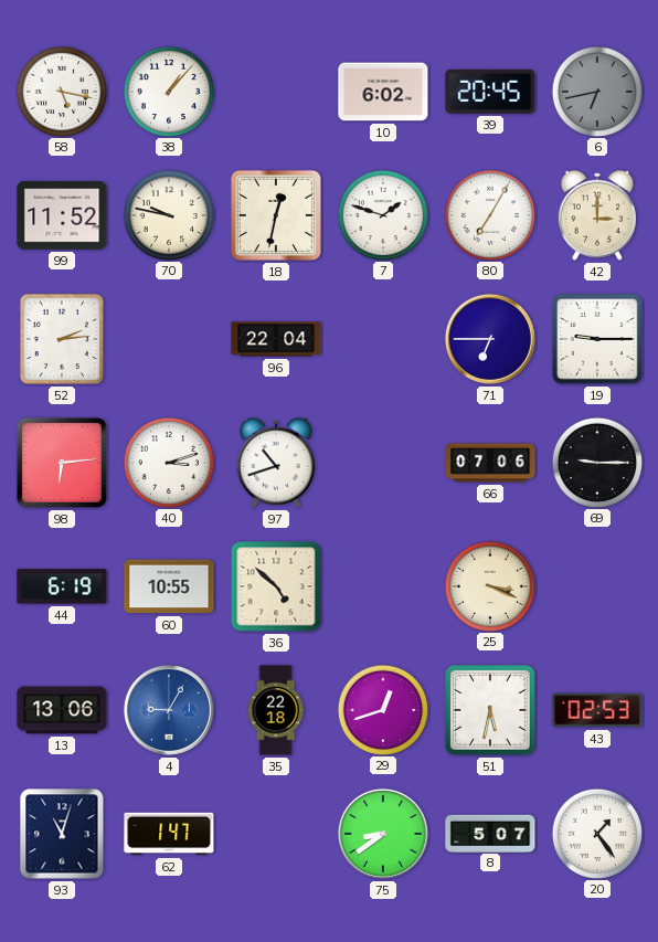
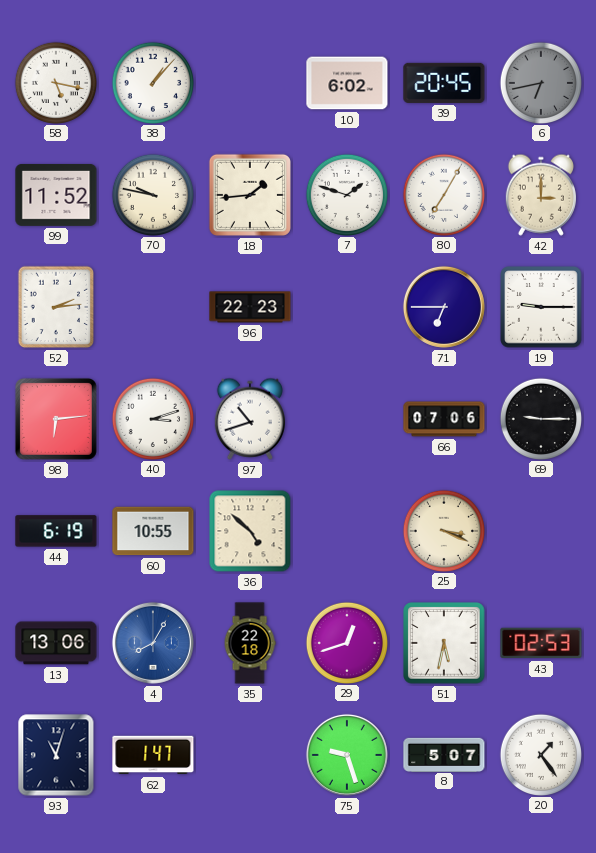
18: 12:32 -> 1:44
96: 22:04 -> 22:23
4: 9:05 -> 8:05
75: 8:39 -> 9:27
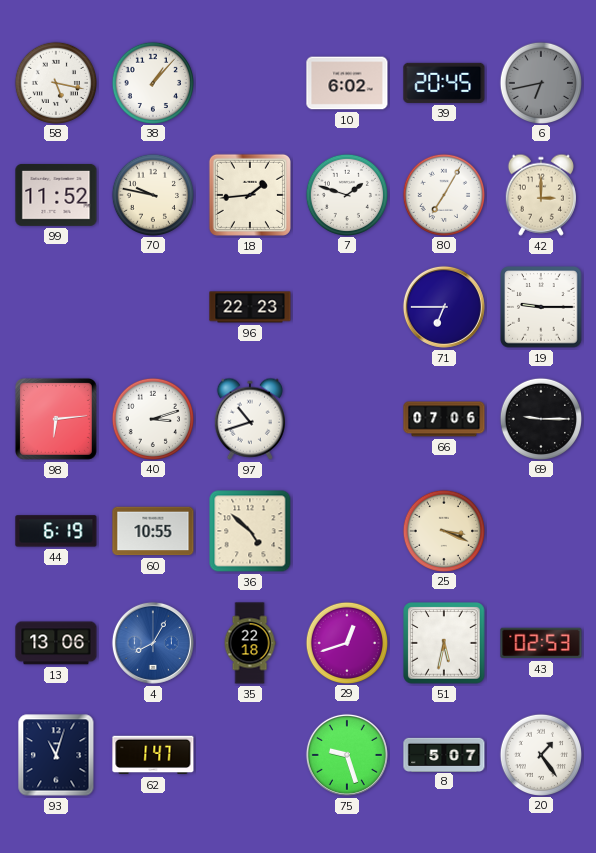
52: 2:14 -> none
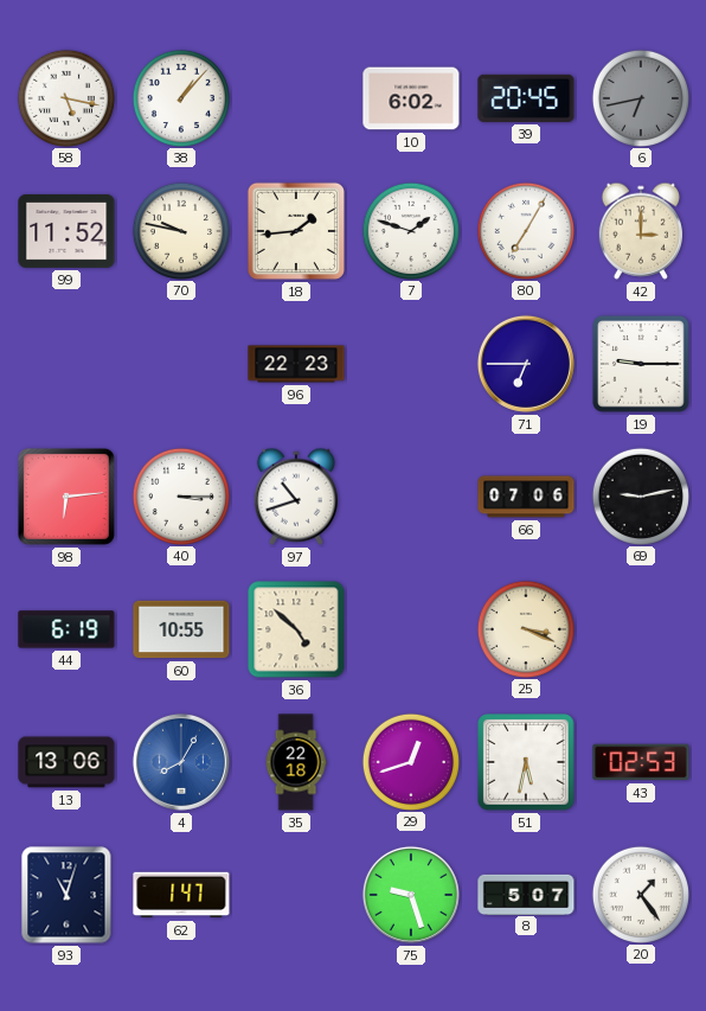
40: 3:12 -> 3:15
69: 9:15 -> 9:13
